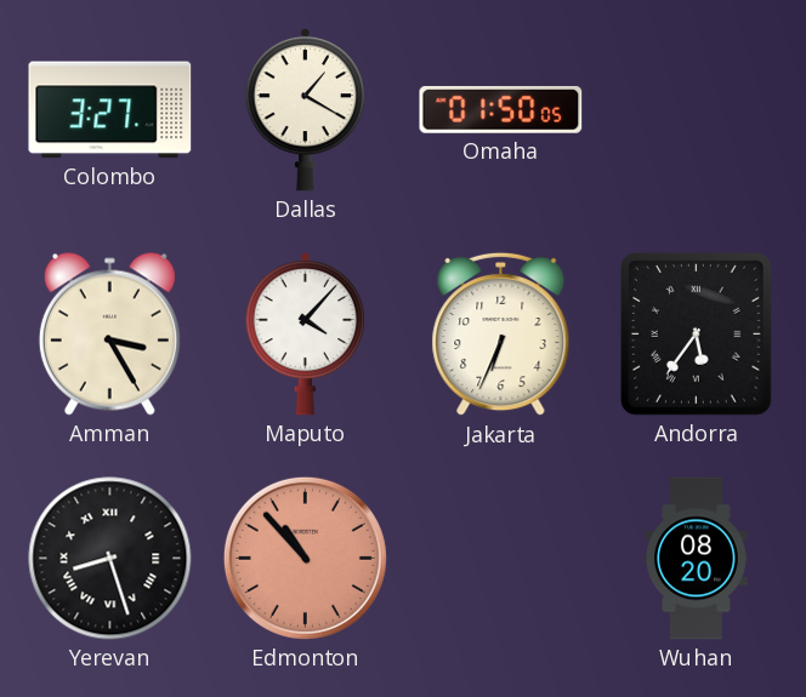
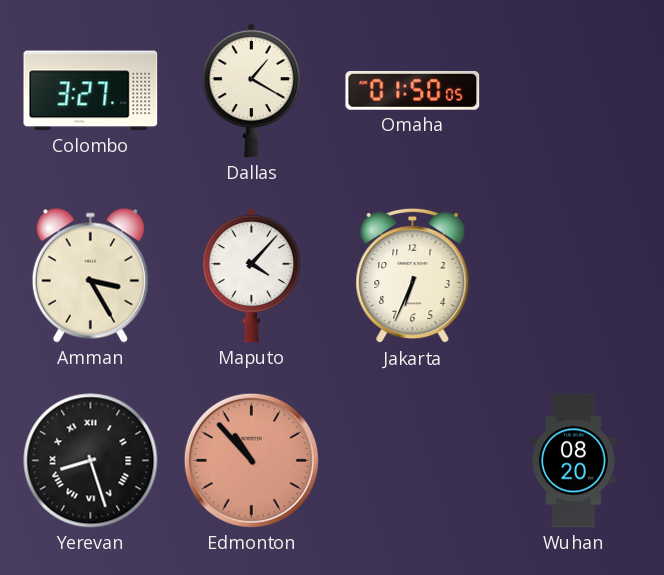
Andorra: 5:36 -> none
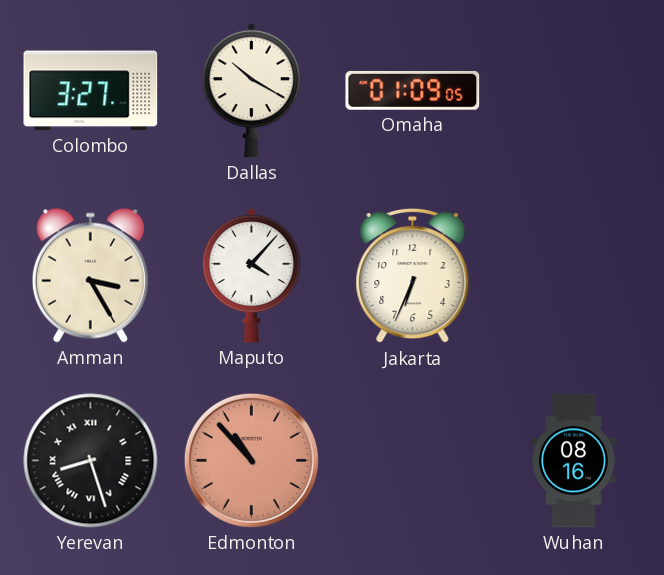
Dallas: 1:20 -> 10:20
Omaha: 01:50 -> 01:09
Wuhan: 08:20 -> 08:16
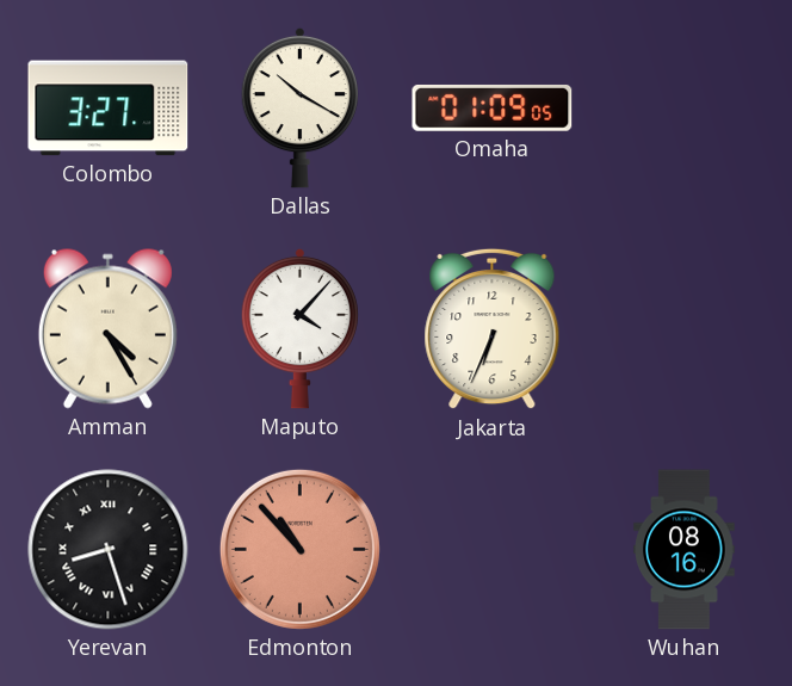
Amman: 3:25 -> 4:25
